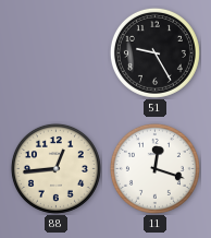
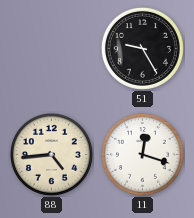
88: 12:44 -> 4:44
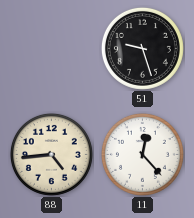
51: 9:25 -> 9:27
11: 12:18 -> 12:23
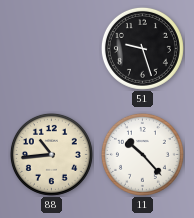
88: 4:44 -> 10:44
11: 12:23 -> 10:23
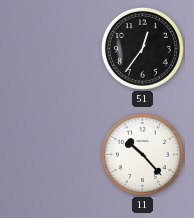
51: 9:27 -> 12:36
88: 10:44 -> none
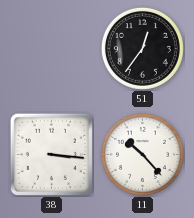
38: none -> 3:16
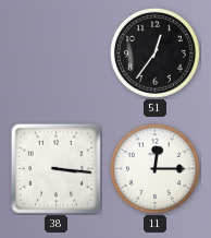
11: 10:23 -> 12:15
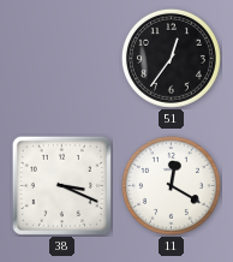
38: 3:16 -> 3:19
11: 12:15 -> 12:20
